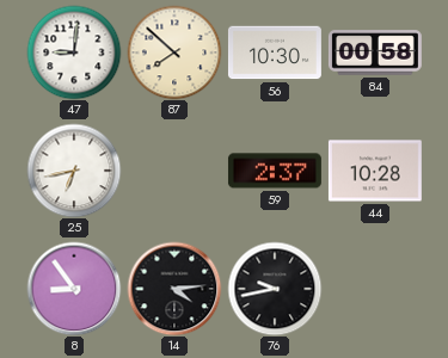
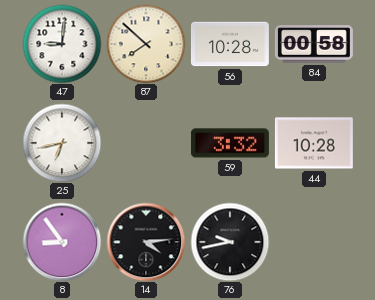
56: 10:30 -> 10:28
59: 2:37 -> 3:32
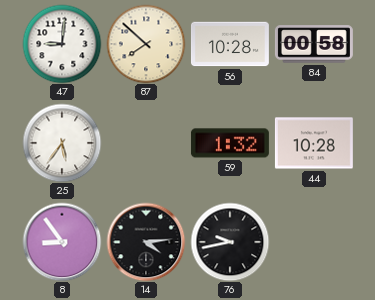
25: 6:43 -> 5:36
59: 3:32 -> 1:32
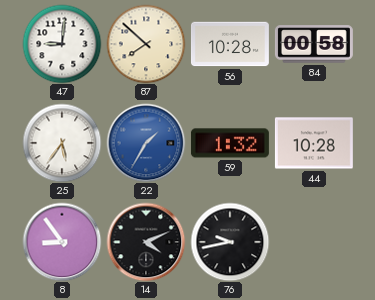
22: none -> 1:35
14: 4:14 -> 4:11
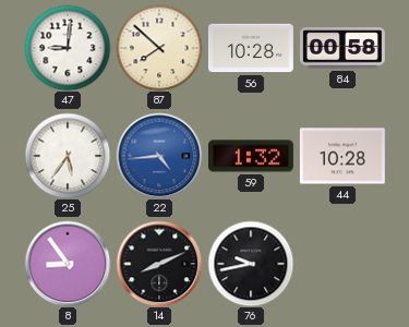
22: 1:35 -> 4:44
14: 4:11 -> 8:11
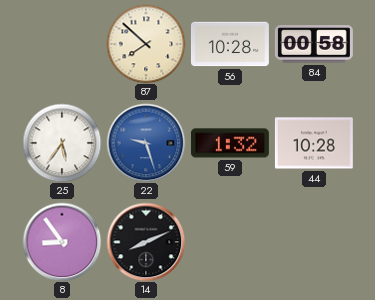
47: 9:01 -> none
22: 4:44 -> 9:27
76: 9:43 -> none
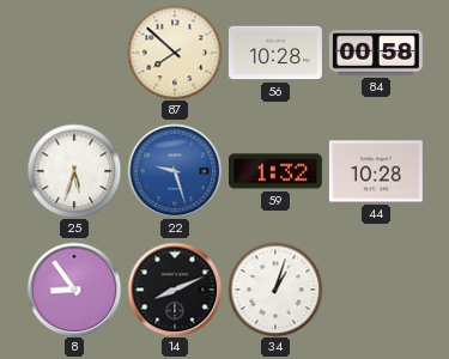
25: 5:36 -> 5:33
34: none -> 1:03
